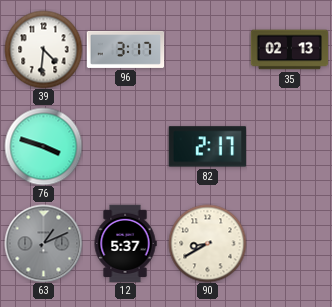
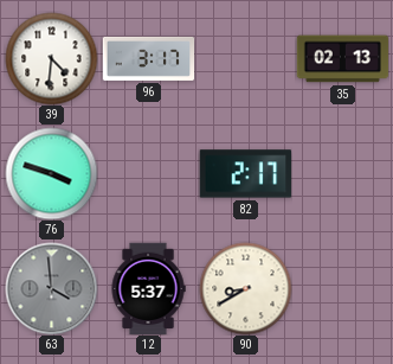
63: 1:11 -> 3:59
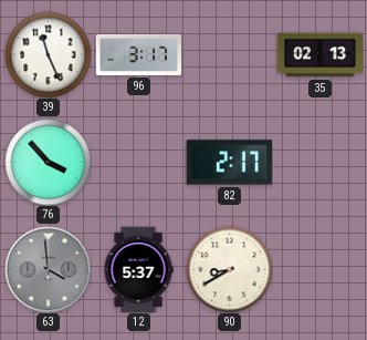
39: 4:31 -> 11:26
76: 3:48 -> 3:53
